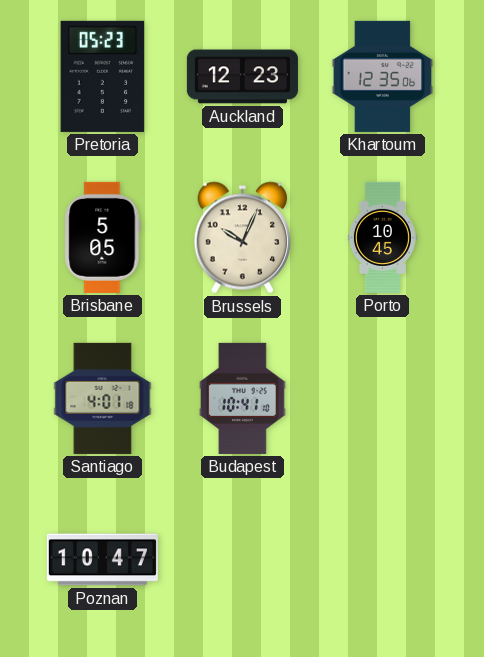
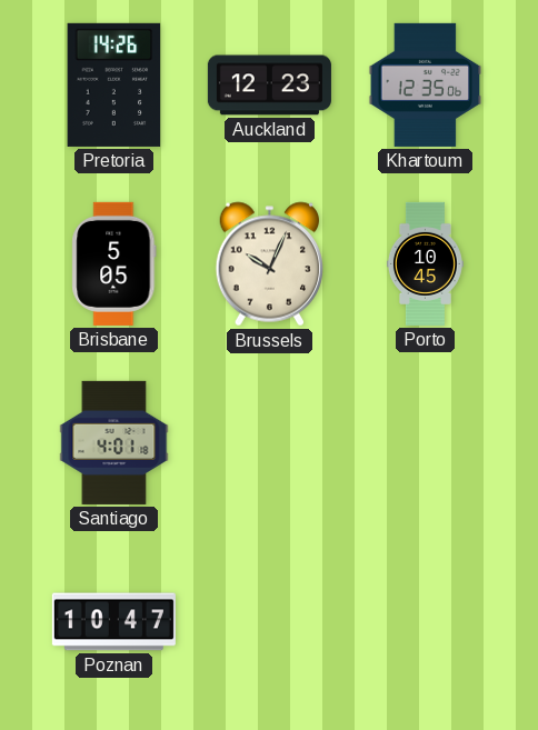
Pretoria: 05:23 -> 14:26
Budapest: 10:41 -> none
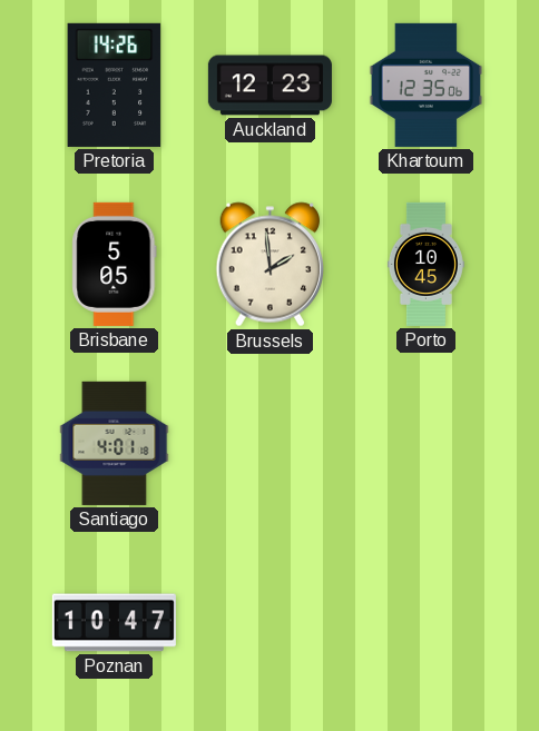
Brussels: 10:04 -> 1:59
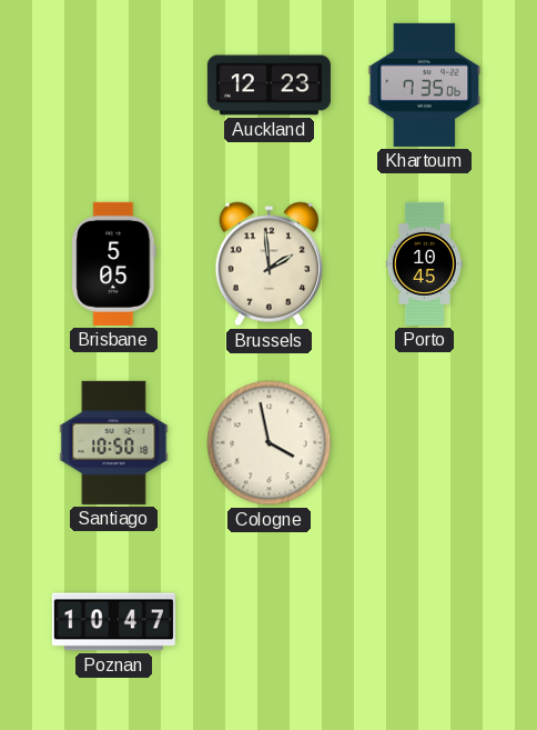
Pretoria: 14:26 -> none
Khartoum: 12:35 -> 7:35
Santiago: 4:01 -> 10:50
Cologne: none -> 3:58
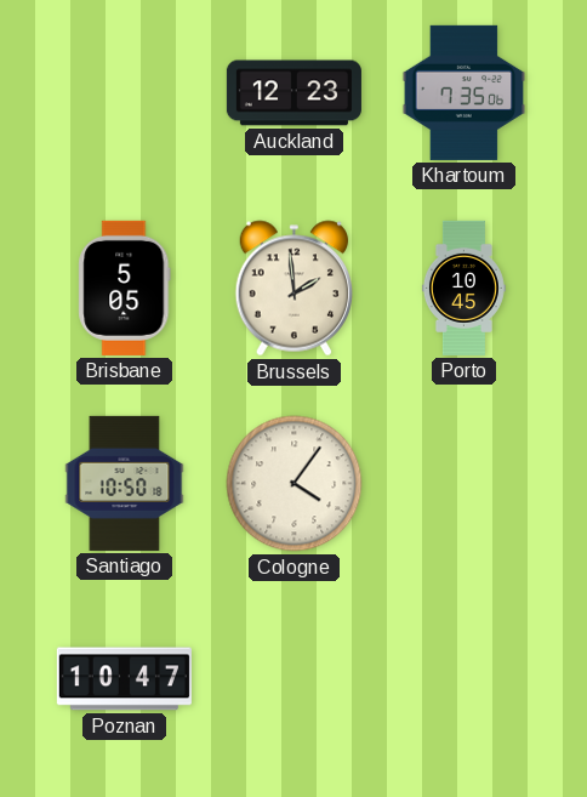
Cologne: 3:58 -> 4:06
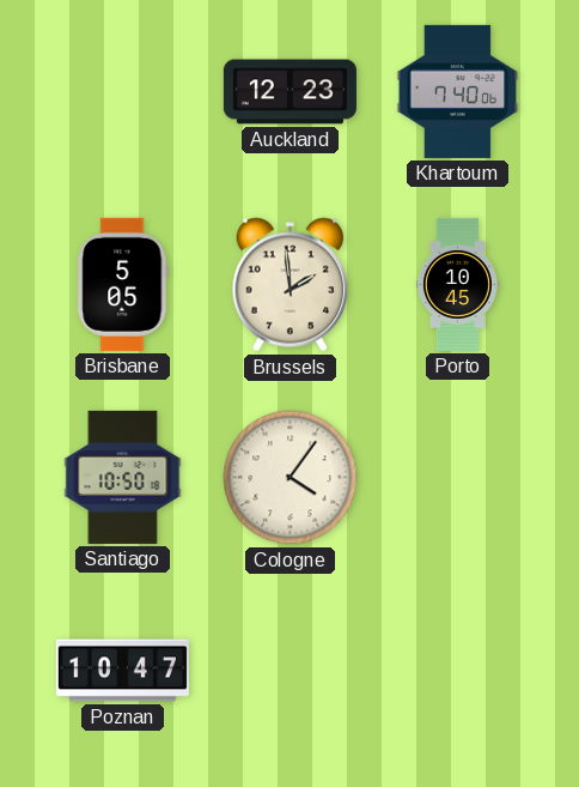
Khartoum: 7:35 -> 7:40
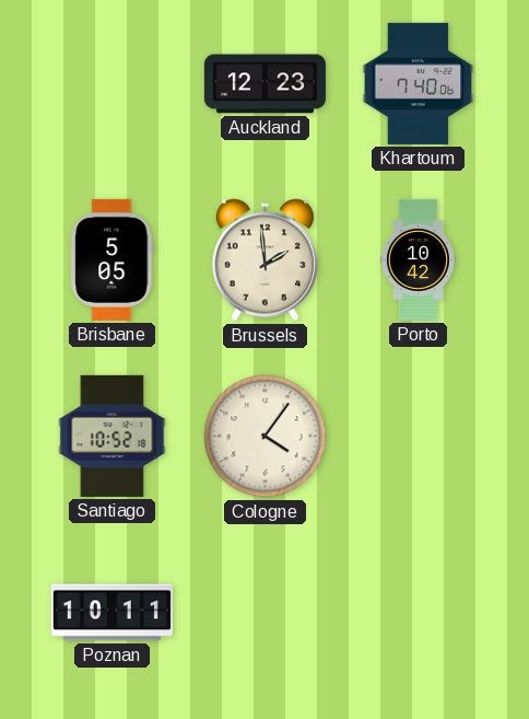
Porto: 10:45 -> 10:42
Santiago: 10:50 -> 10:52
Poznan: 10:47 -> 10:11
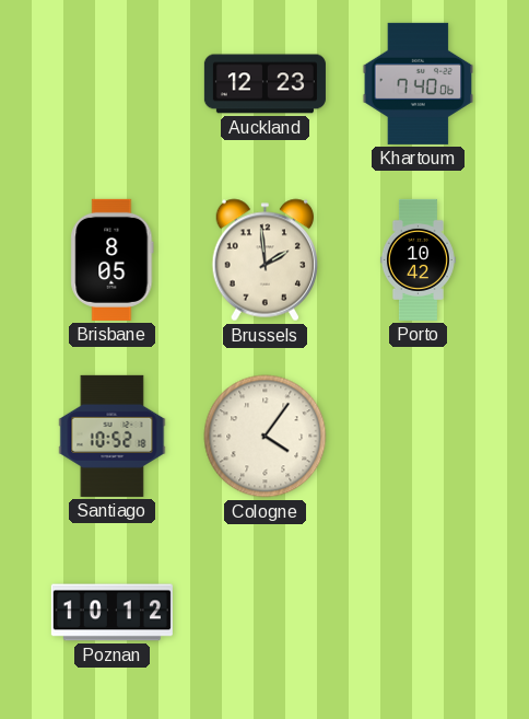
Brisbane: 5:05 -> 8:05
Poznan: 10:11 -> 10:12
